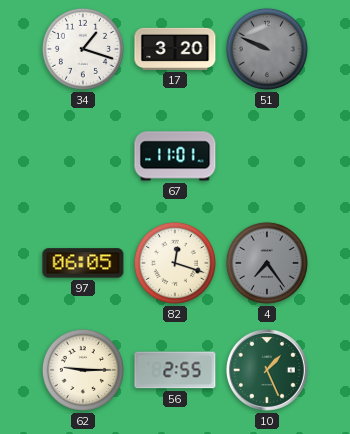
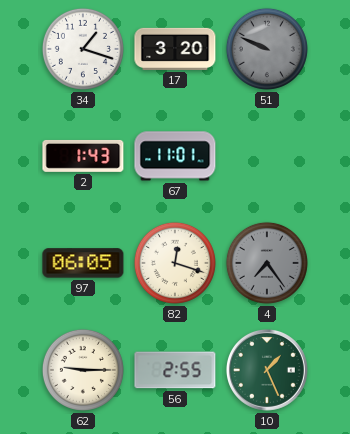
2: none -> 1:43
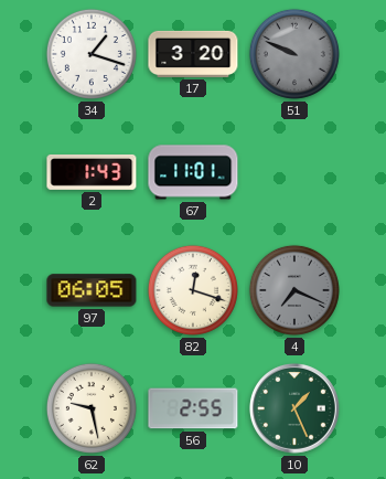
4: 7:24 -> 7:19
62: 9:15 -> 9:28
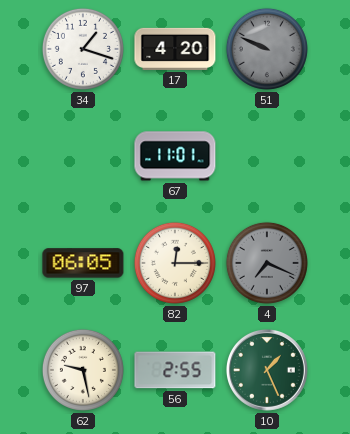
17: 3:20 -> 4:20
2: 1:43 -> none
82: 12:18 -> 12:15
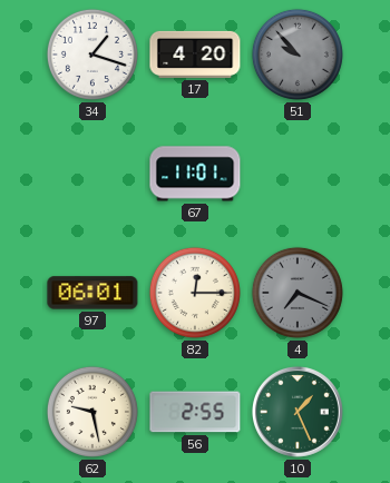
51: 9:49 -> 9:53
97: 06:05 -> 06:01
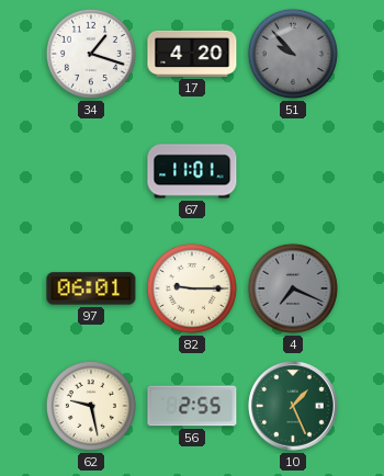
82: 12:15 -> 9:15
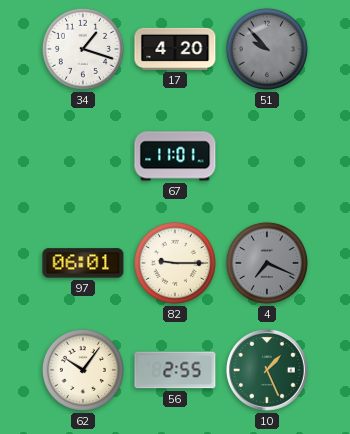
62: 9:28 -> 10:06
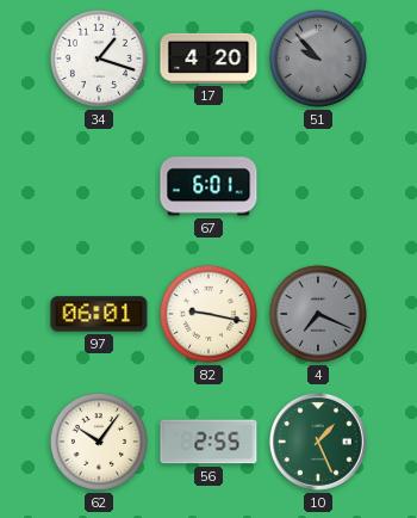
67: 11:01 -> 6:01
82: 9:15 -> 9:17
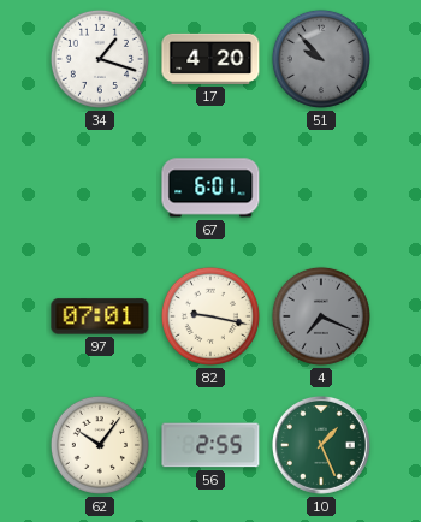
97: 06:01 -> 07:01
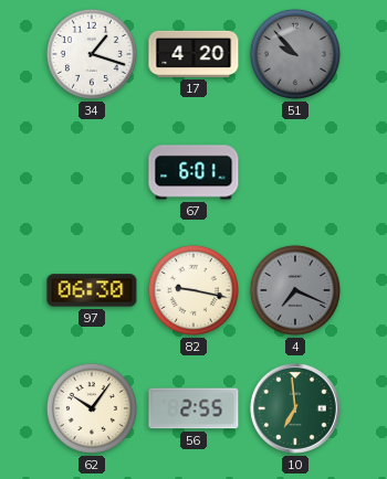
97: 07:01 -> 06:30
10: 1:26 -> 6:59
